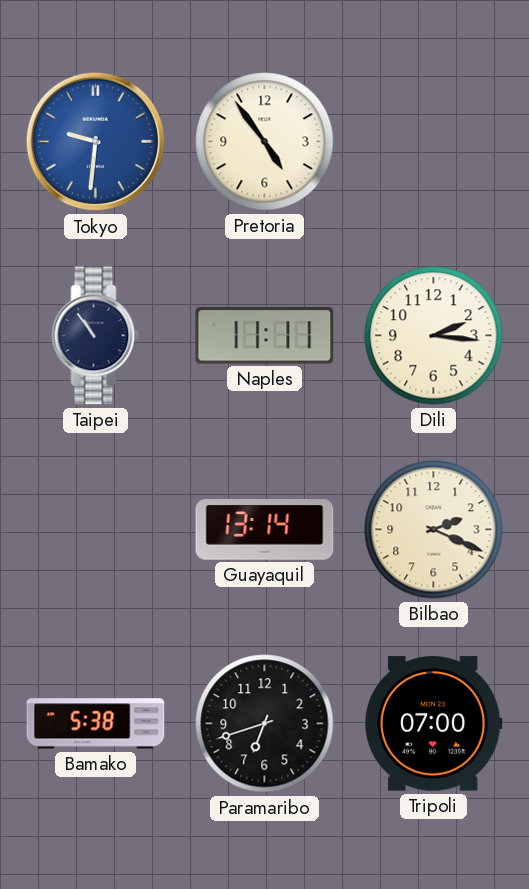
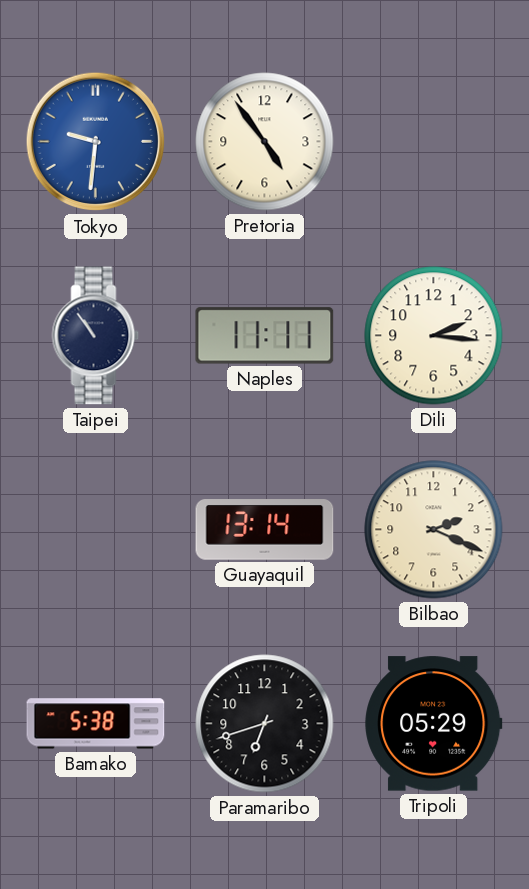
Tripoli: 07:00 -> 05:29
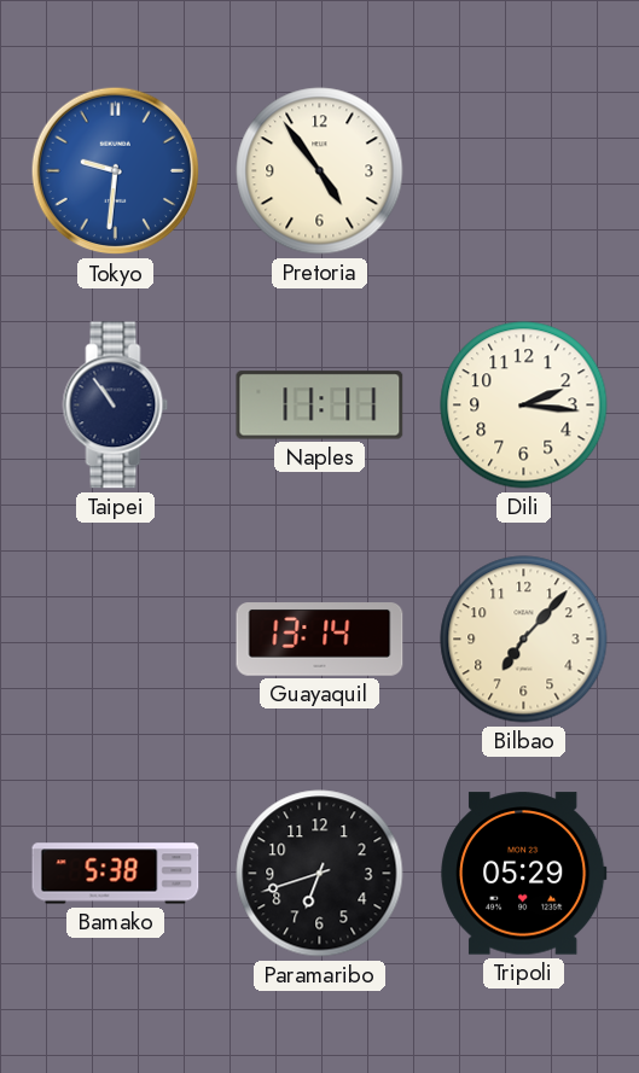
Bilbao: 2:19 -> 7:07
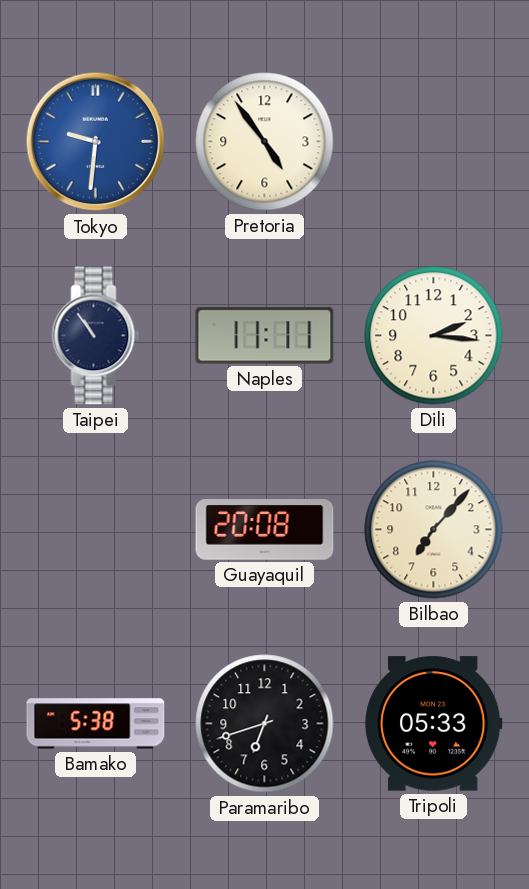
Guayaquil: 13:14 -> 20:08
Tripoli: 05:29 -> 05:33
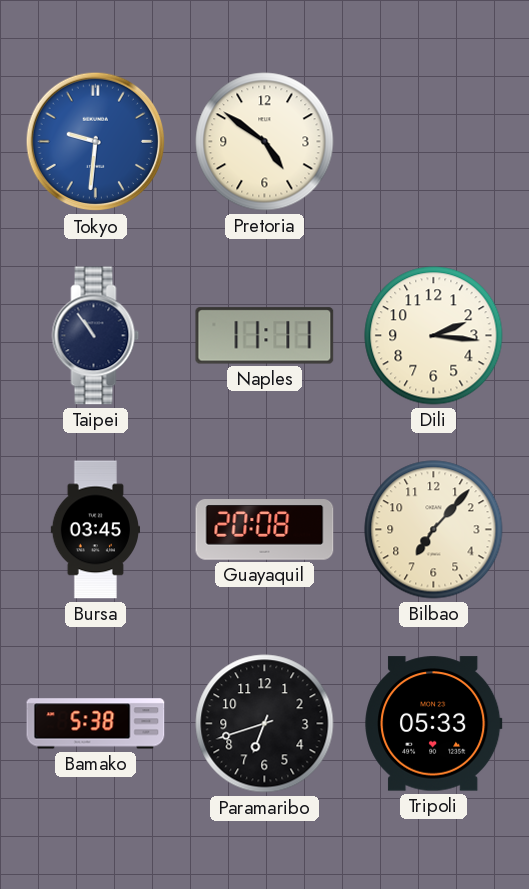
Pretoria: 4:54 -> 4:51
Bursa: none -> 03:45
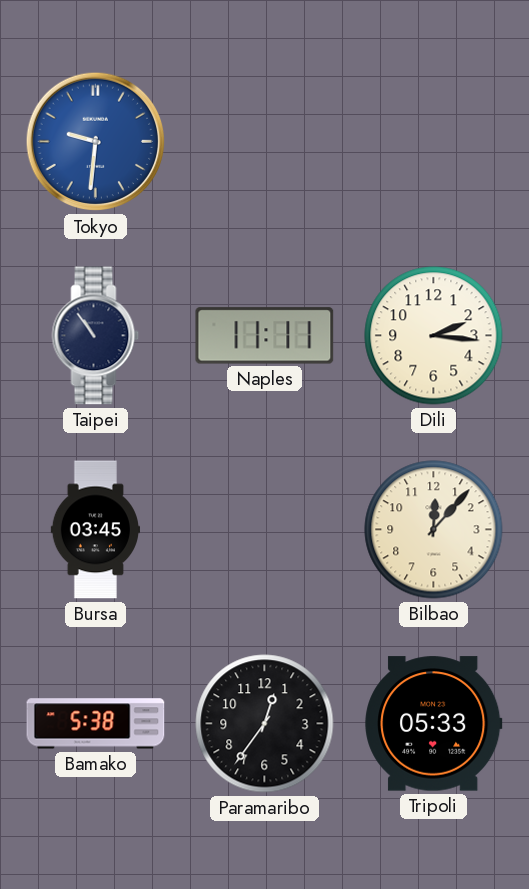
Pretoria: 4:51 -> none
Guayaquil: 20:08 -> none
Bilbao: 7:07 -> 12:07
Paramaribo: 6:42 -> 12:36
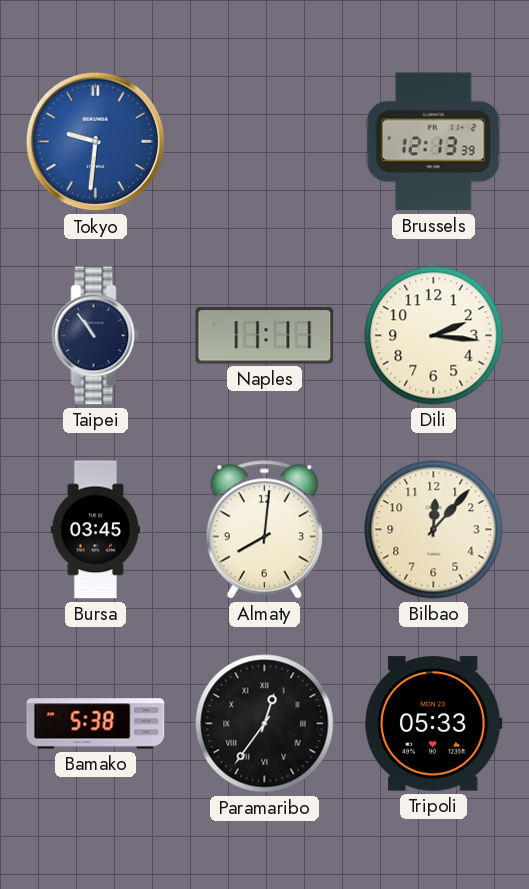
Brussels: none -> 12:13
Almaty: none -> 8:01
Paramaribo numerals: Arabic -> Roman
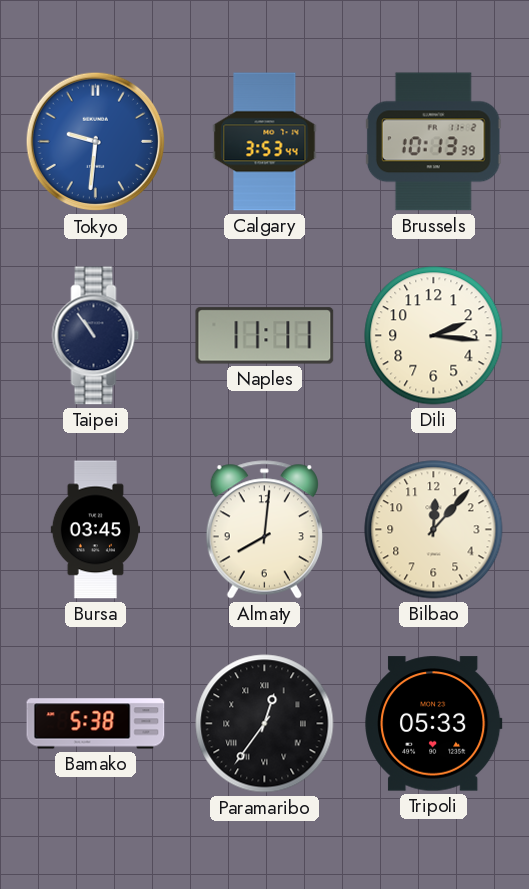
Calgary: none -> 3:53
Brussels: 12:13 -> 10:13
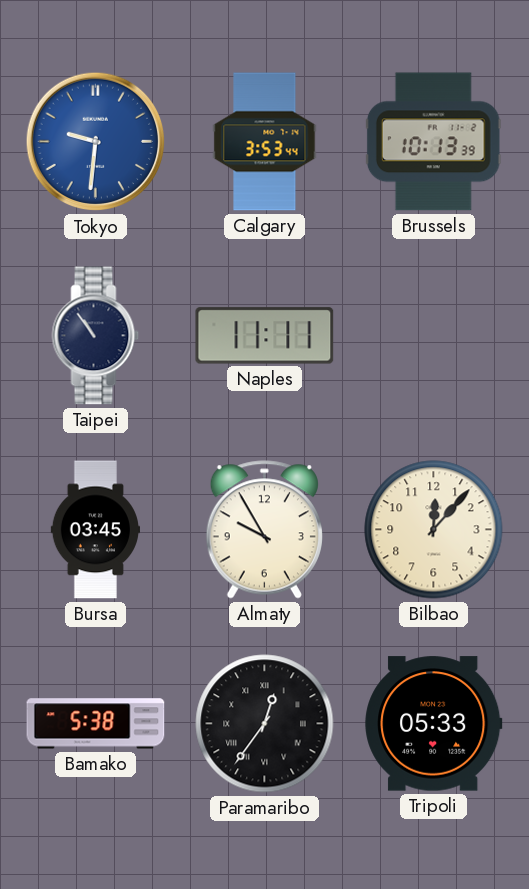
Dili: 2:16 -> none
Almaty: 8:01 -> 9:55
